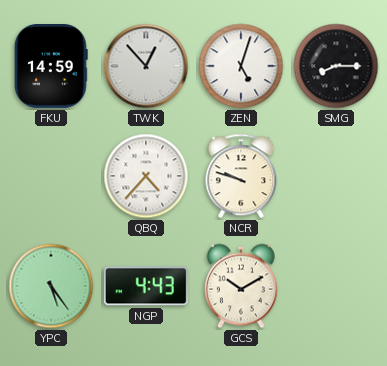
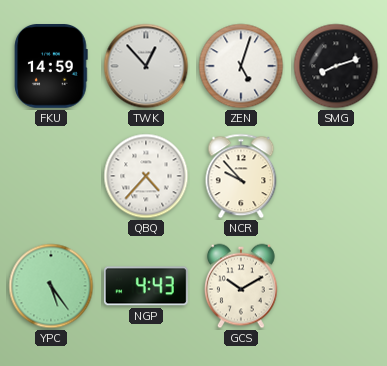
SMG: 8:15 -> 8:12
NCR: 9:48 -> 9:53
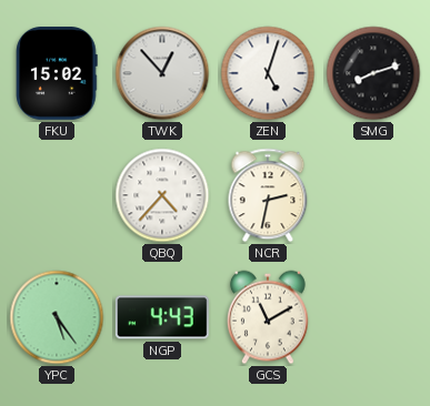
FKU: 14:59 -> 15:02
NCR: 9:53 -> 2:32
GCS: 10:10 -> 11:10
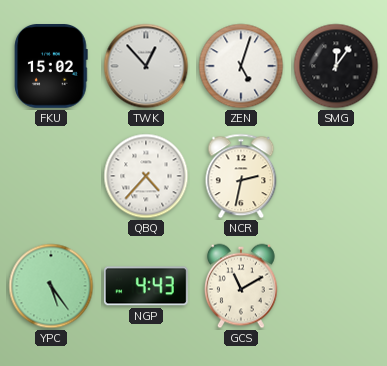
SMG: 8:12 -> 12:06
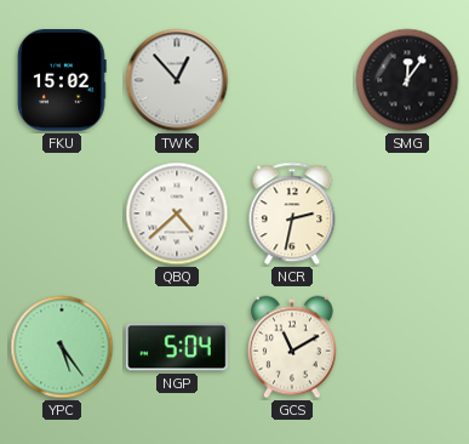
ZEN: 5:03 -> none
QBQ: 4:37 -> 4:38
NGP: 4:43 -> 5:04
